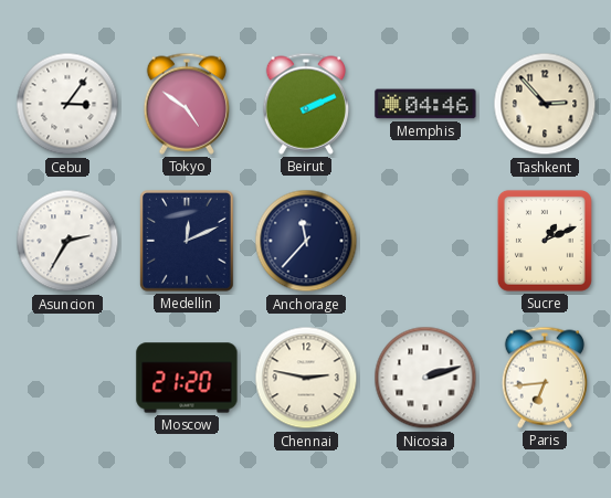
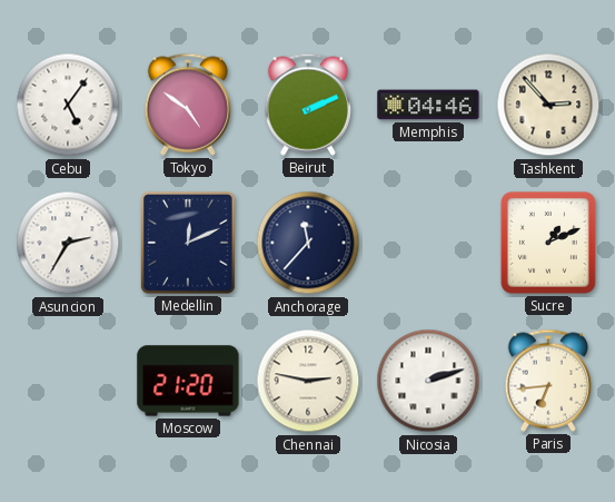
Cebu: 3:06 -> 5:06
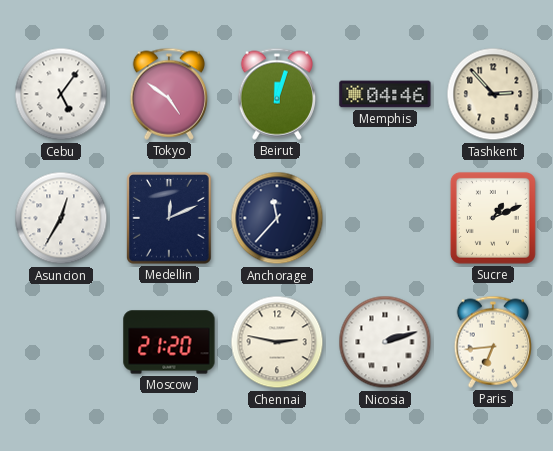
Beirut: 2:11 -> 12:03
Asuncion: 2:35 -> 12:35
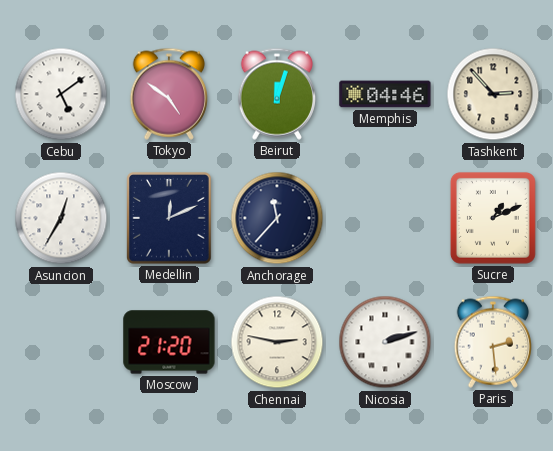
Cebu: 5:06 -> 5:09
Paris: 6:44 -> 2:29
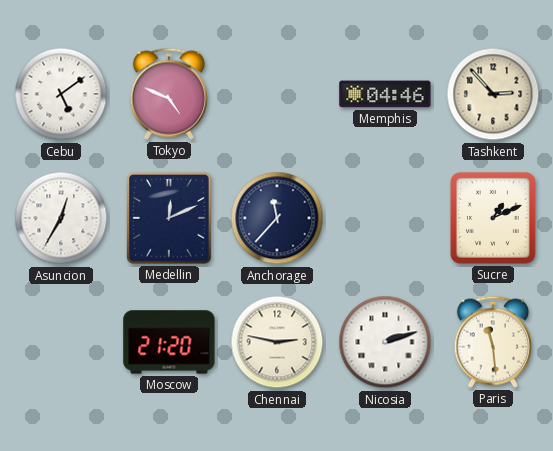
Tokyo: 4:51 -> 4:49
Beirut: 12:03 -> none
Paris: 2:29 -> 11:29
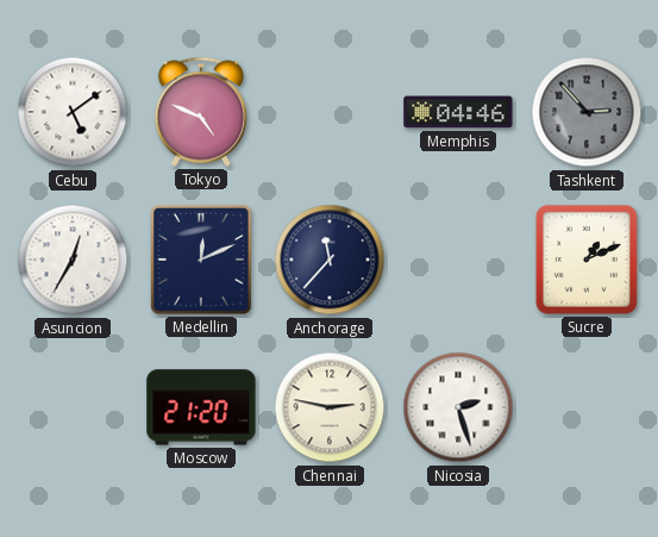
Tashkent dial: cream -> grey
Nicosia: 2:12 -> 2:27
Paris: 11:29 -> none
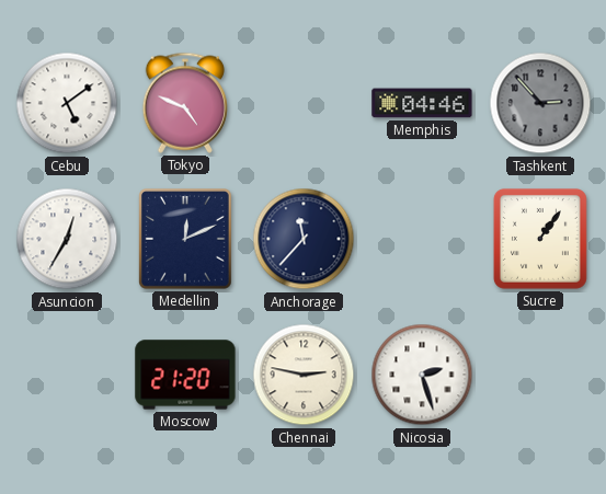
Sucre: 1:11 -> 1:06
